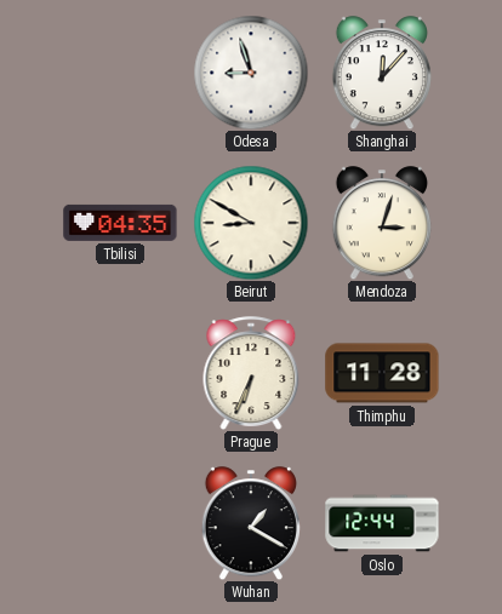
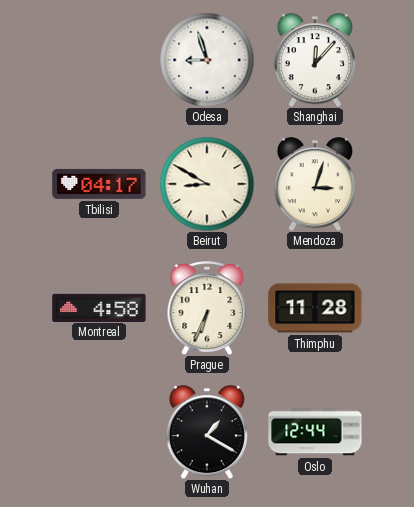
Tbilisi: 04:35 -> 04:17
Montreal: none -> 4:58
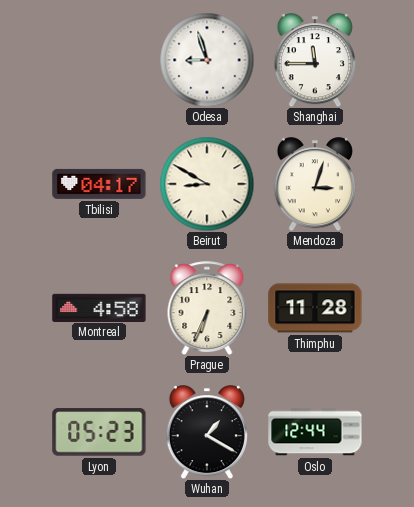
Shanghai: 12:07 -> 11:45
Lyon: none -> 05:23
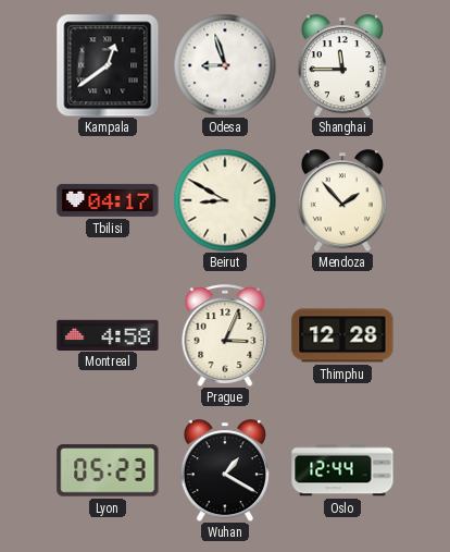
Kampala: none -> 12:39
Mendoza: 3:03 -> 1:53
Prague: 6:34 -> 3:04
Thimphu: 11:28 -> 12:28
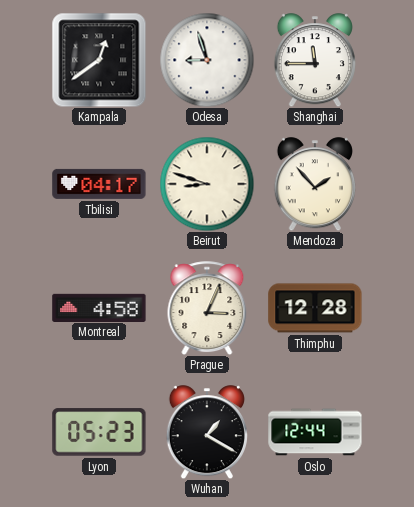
Beirut: 8:50 -> 8:48
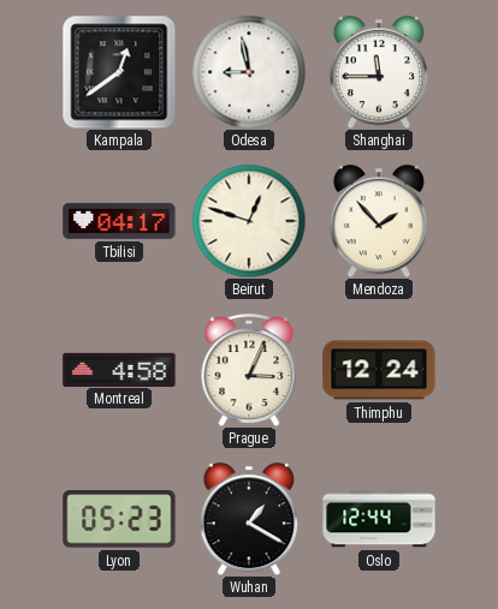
Odesa: 8:57 -> 8:58
Beirut: 8:48 -> 12:48
Thimphu: 12:28 -> 12:24
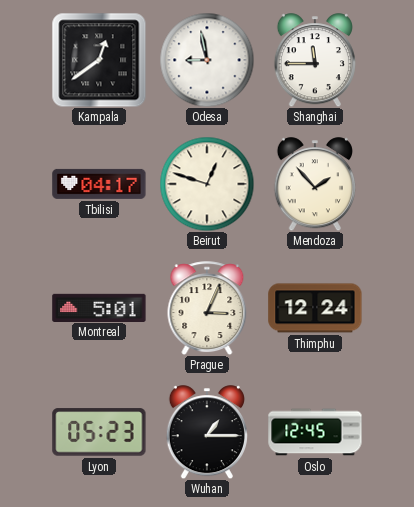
Montreal: 4:58 -> 5:01
Wuhan: 1:20 -> 1:15
Oslo: 12:44 -> 12:45
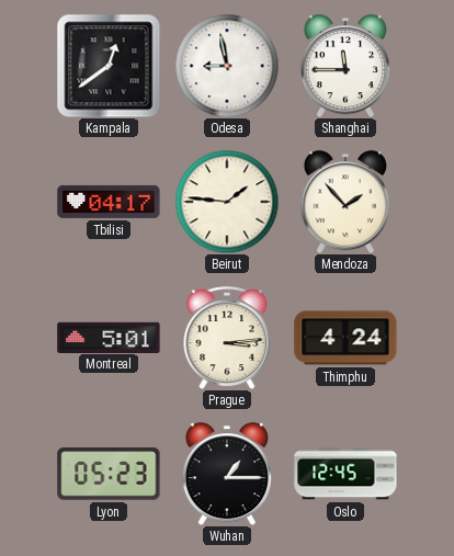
Beirut: 12:48 -> 1:46
Prague: 3:04 -> 3:14
Thimphu: 12:24 -> 4:24
